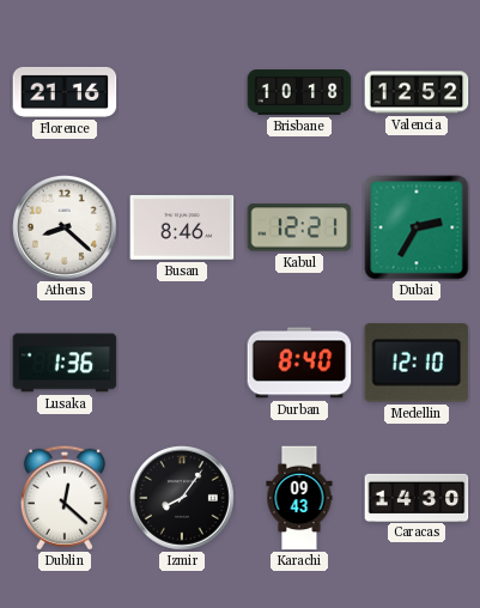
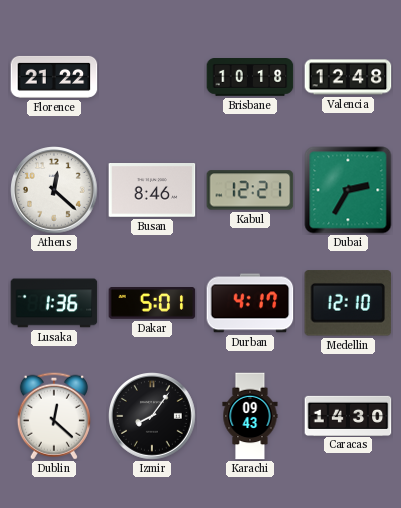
Florence: 21:16 -> 21:22
Valencia: 12:52 -> 12:48
Athens: 8:22 -> 12:22
Dakar: none -> 5:01
Durban: 8:40 -> 4:17
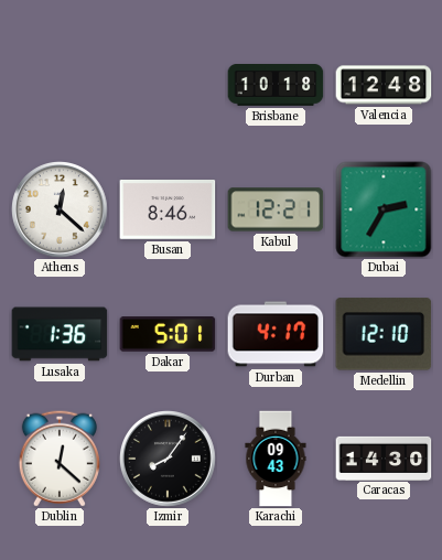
Florence: 21:22 -> none
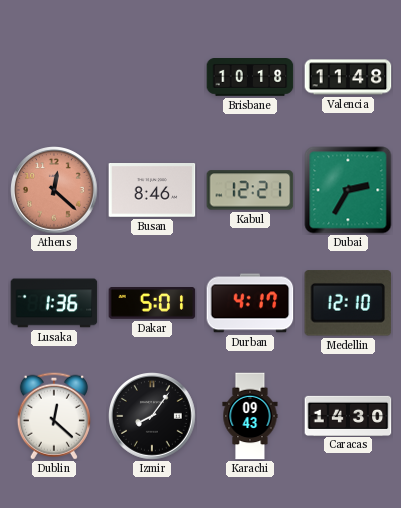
Valencia: 12:48 -> 11:48
Athens dial: white -> salmon
